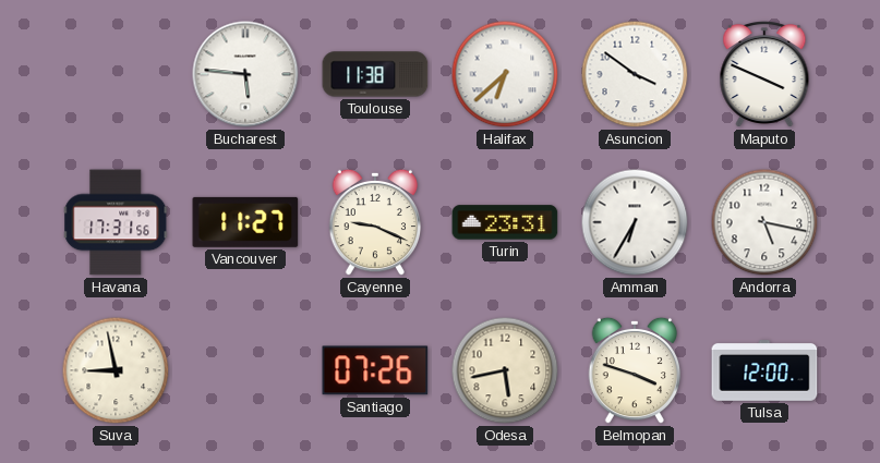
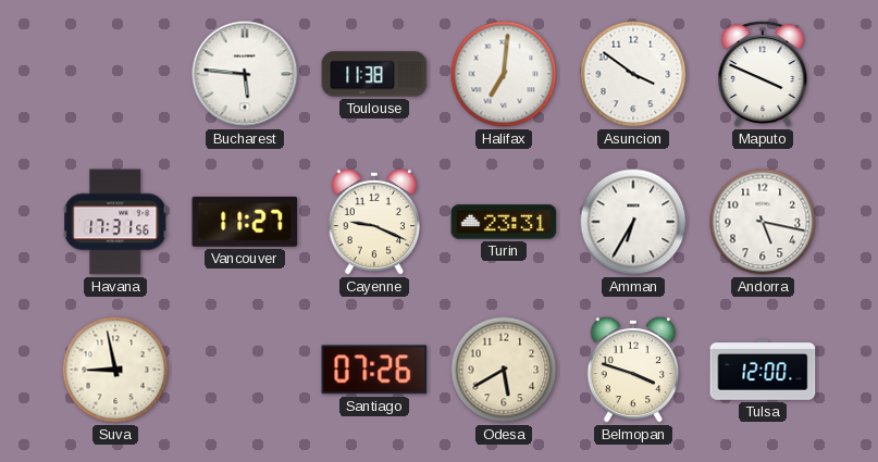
Halifax: 6:38 -> 7:01
Odesa: 5:43 -> 5:40
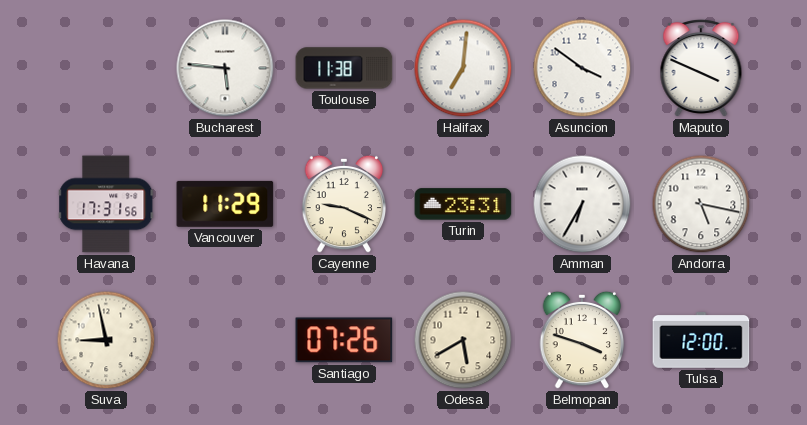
Vancouver: 11:27 -> 11:29
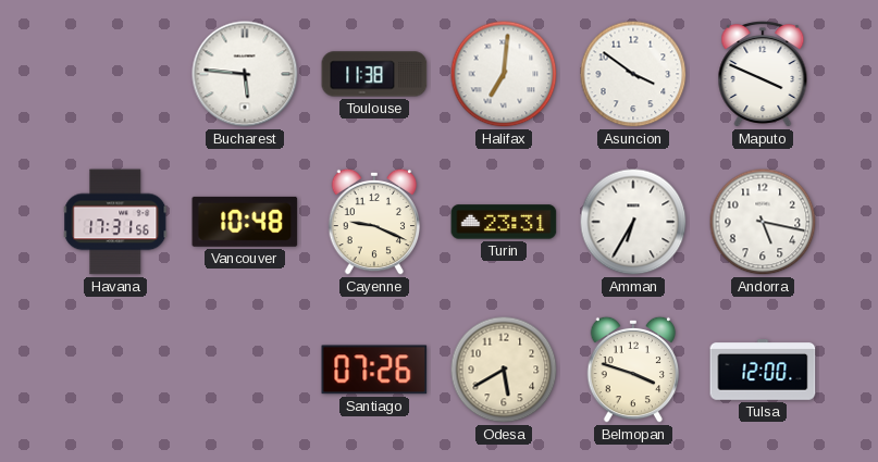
Vancouver: 11:29 -> 10:48
Suva: 8:58 -> none
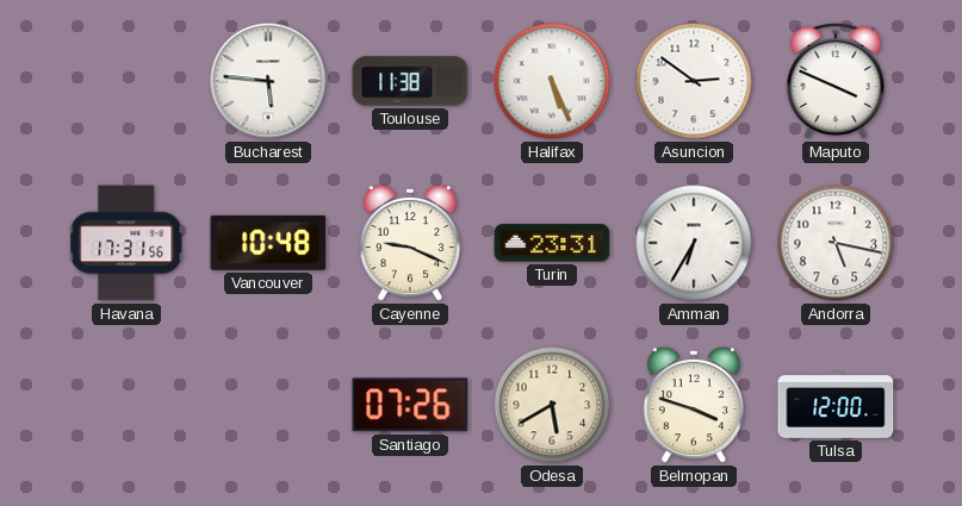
Halifax: 7:01 -> 5:26
Asuncion: 3:51 -> 2:51
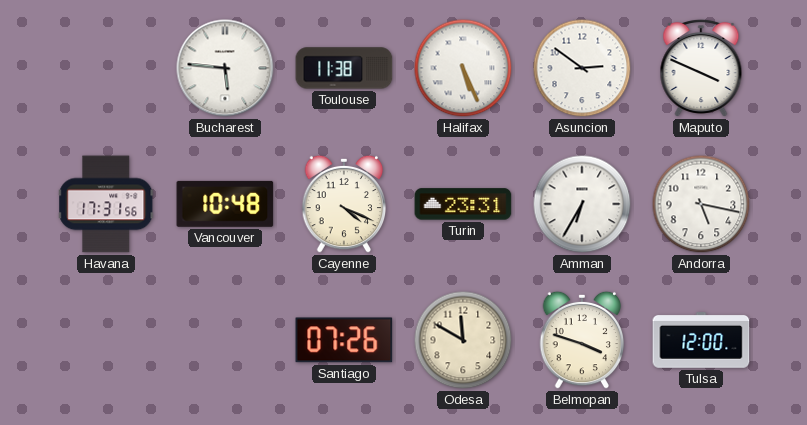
Cayenne: 9:19 -> 4:19
Odesa: 5:40 -> 11:50
